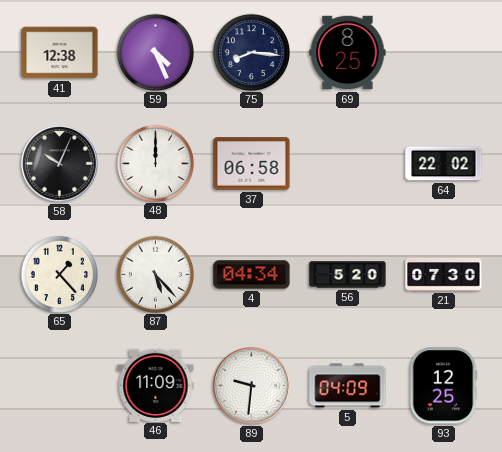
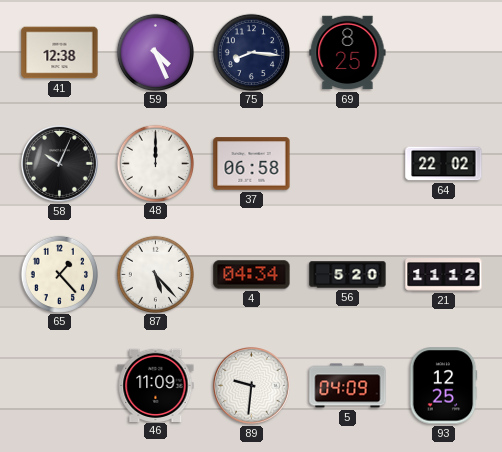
21: 07:30 -> 11:12
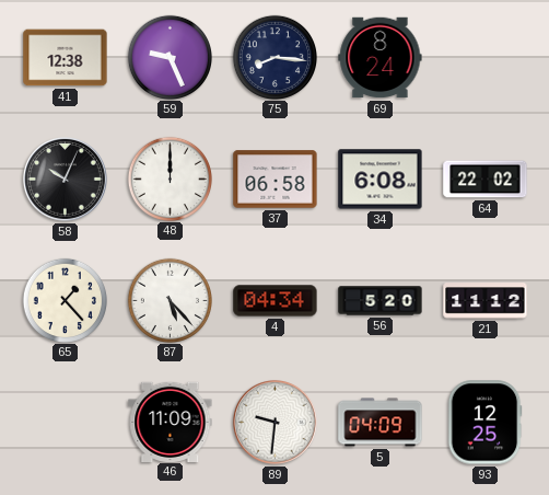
59: 4:26 -> 9:26
69: 8:25 -> 8:24
34: none -> 6:08
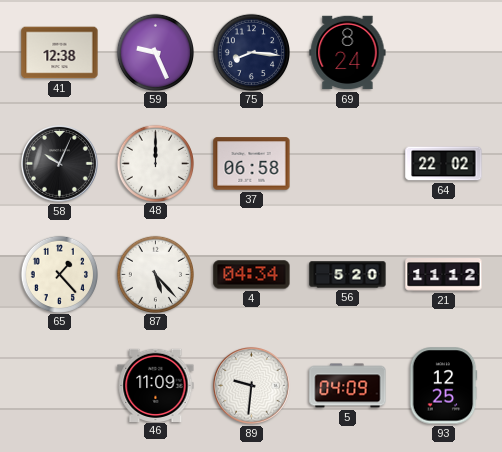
34: 6:08 -> none
